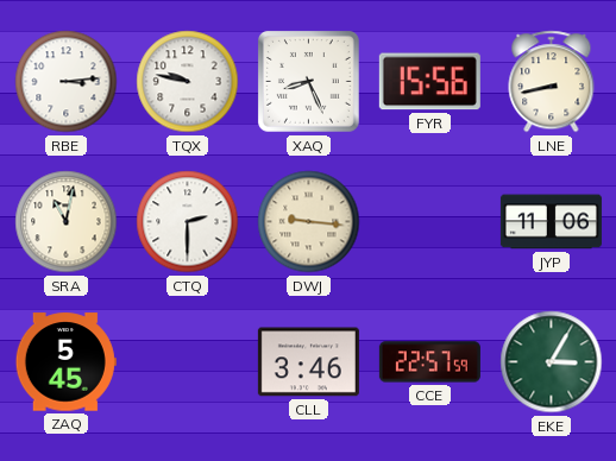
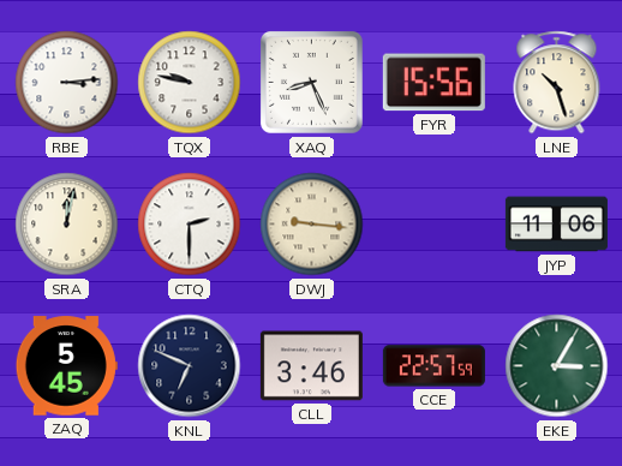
LNE: 8:43 -> 10:27
SRA: 11:02 -> 12:02
KNL: none -> 6:49
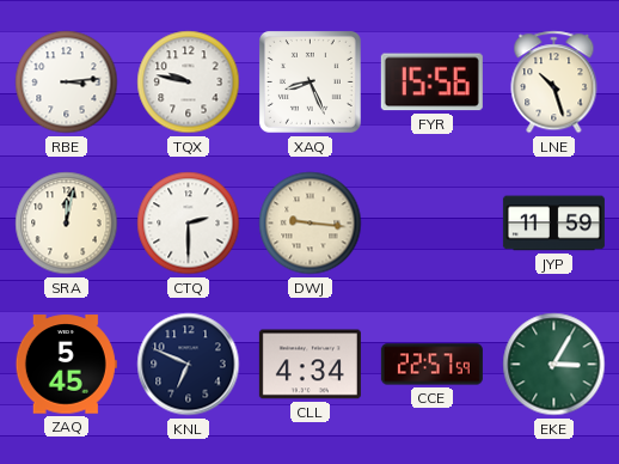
JYP: 11:06 -> 11:59
CLL: 3:46 -> 4:34
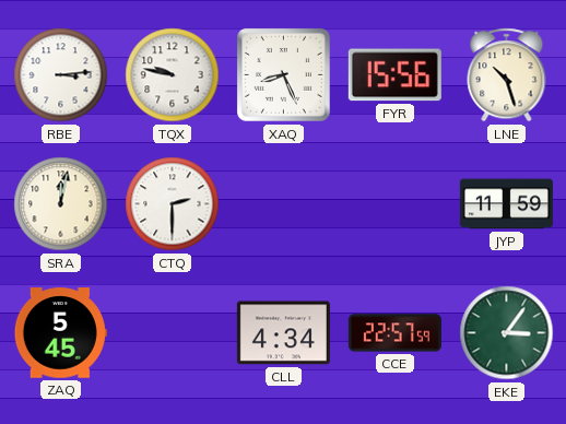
DWJ: 9:16 -> none
KNL: 6:49 -> none
EKE: 3:05 -> 3:06
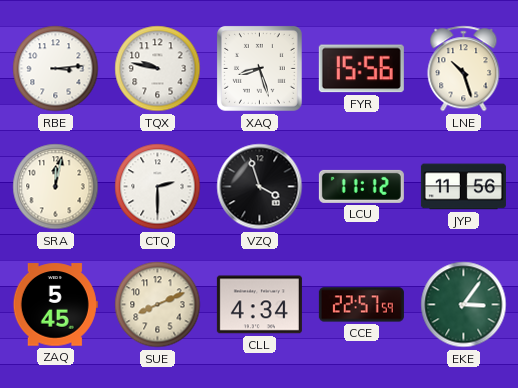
XAQ: 8:26 -> 8:27
VZQ: none -> 3:57
LCU: none -> 11:12
JYP: 11:59 -> 11:56
SUE: none -> 8:11
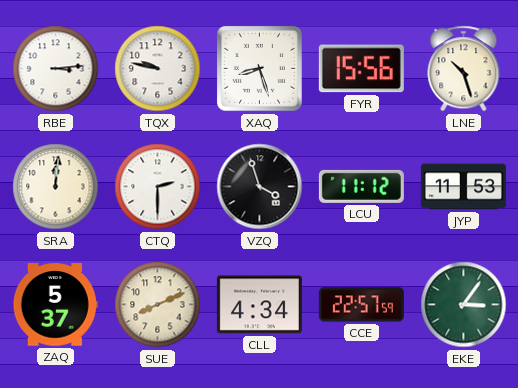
SRA: 12:02 -> 12:01
JYP: 11:56 -> 11:53
ZAQ: 5:45 -> 5:37
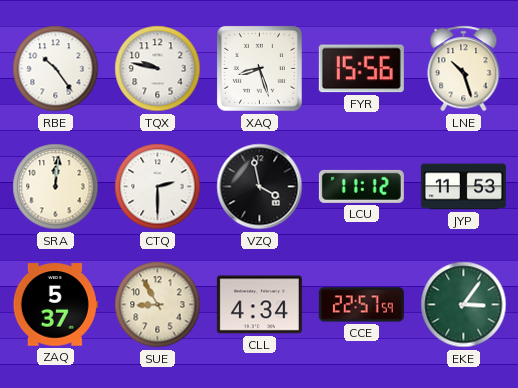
RBE: 3:14 -> 10:24
VZQ: 3:57 -> 3:58
SUE: 8:11 -> 8:55
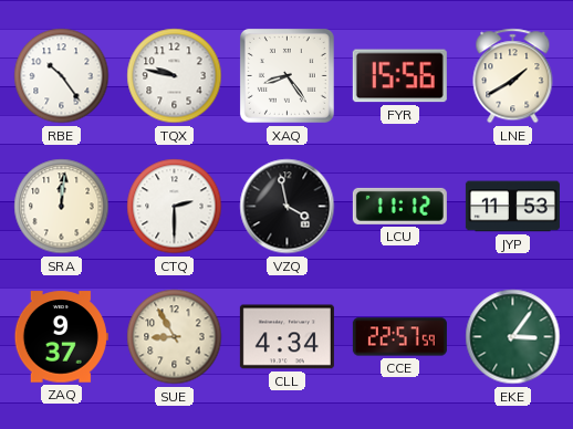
XAQ: 8:27 -> 8:24
LNE: 10:27 -> 1:40
ZAQ: 5:37 -> 9:37
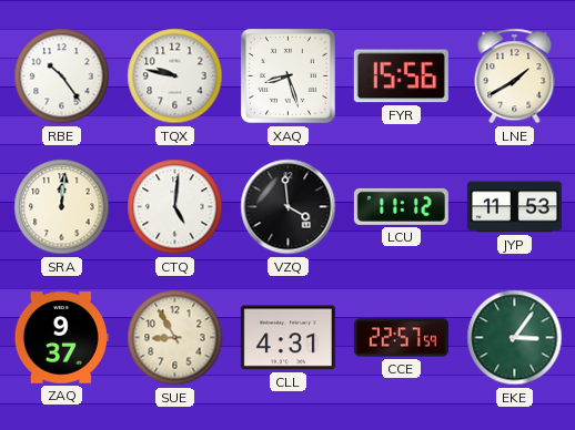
XAQ: 8:24 -> 8:27
CTQ: 2:30 -> 5:01
VZQ: 3:58 -> 3:59
CLL: 4:34 -> 4:31
